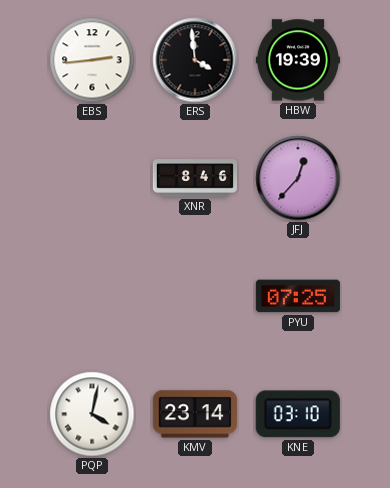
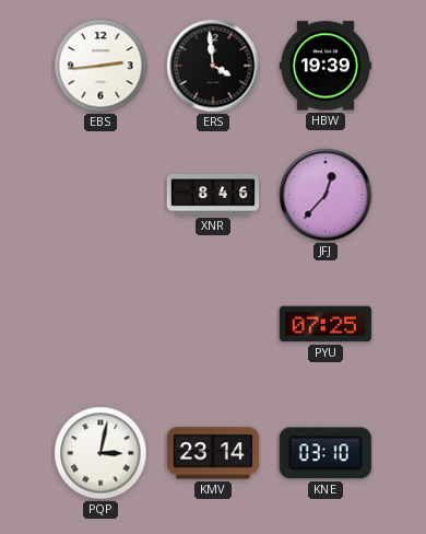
PQP: 4:02 -> 3:02
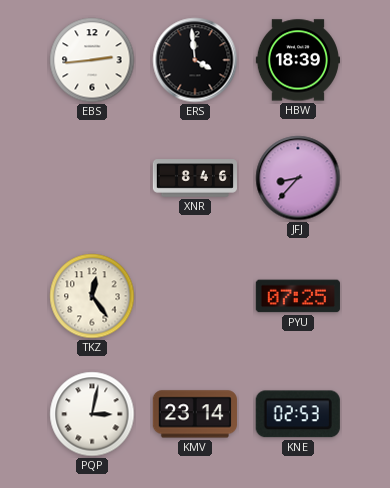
HBW: 19:39 -> 18:39
JFJ: 12:37 -> 8:37
TKZ: none -> 12:24
KNE: 03:10 -> 02:53
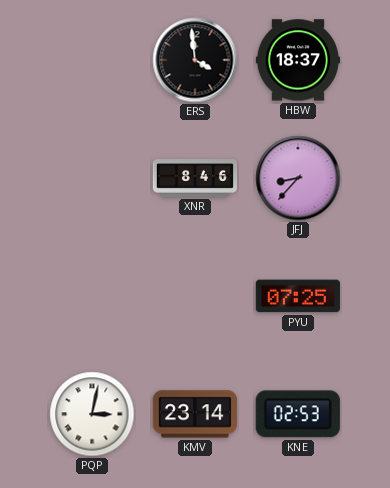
EBS: 2:44 -> none
HBW: 18:39 -> 18:37
TKZ: 12:24 -> none
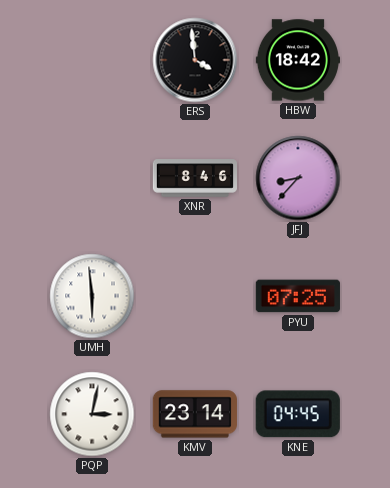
HBW: 18:37 -> 18:42
UMH: none -> 5:59
KNE: 02:53 -> 04:45
